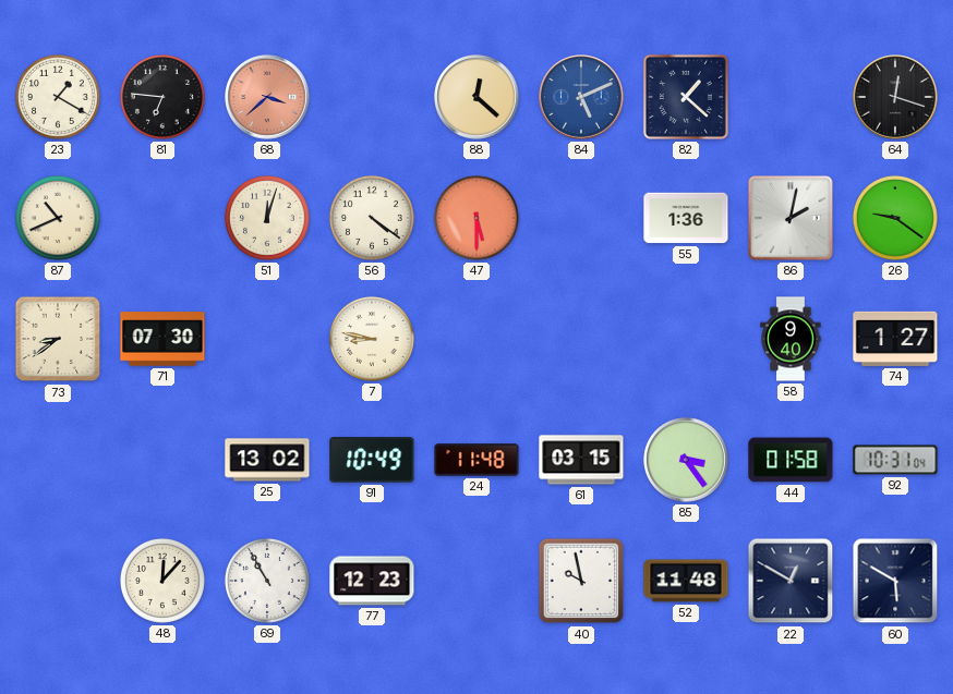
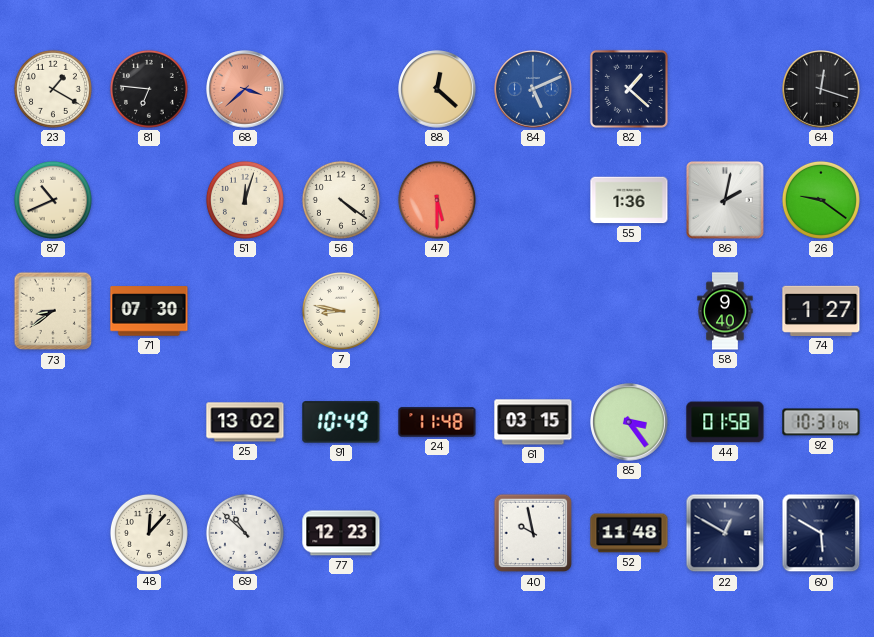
69: 10:55 -> 10:52
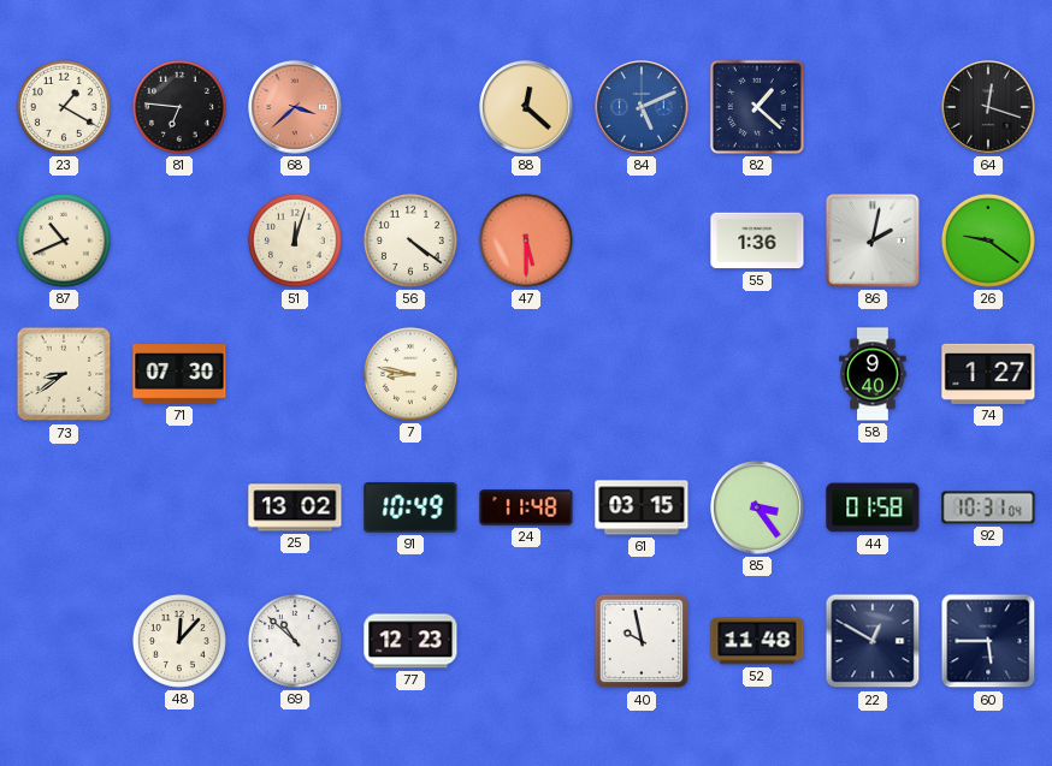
60: 5:50 -> 5:45
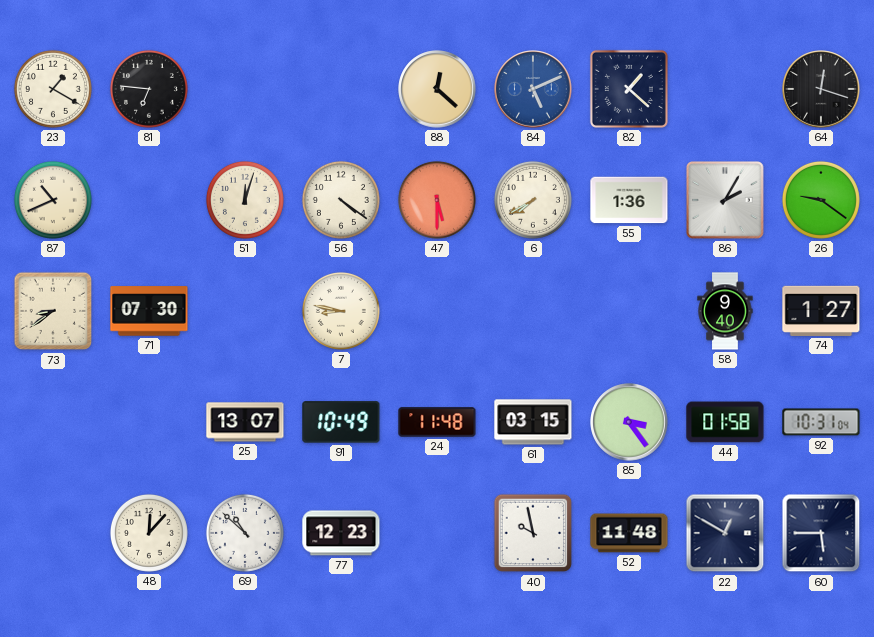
68: 3:38 -> none
6: none -> 7:40
86: 2:02 -> 2:05
25: 13:02 -> 13:07
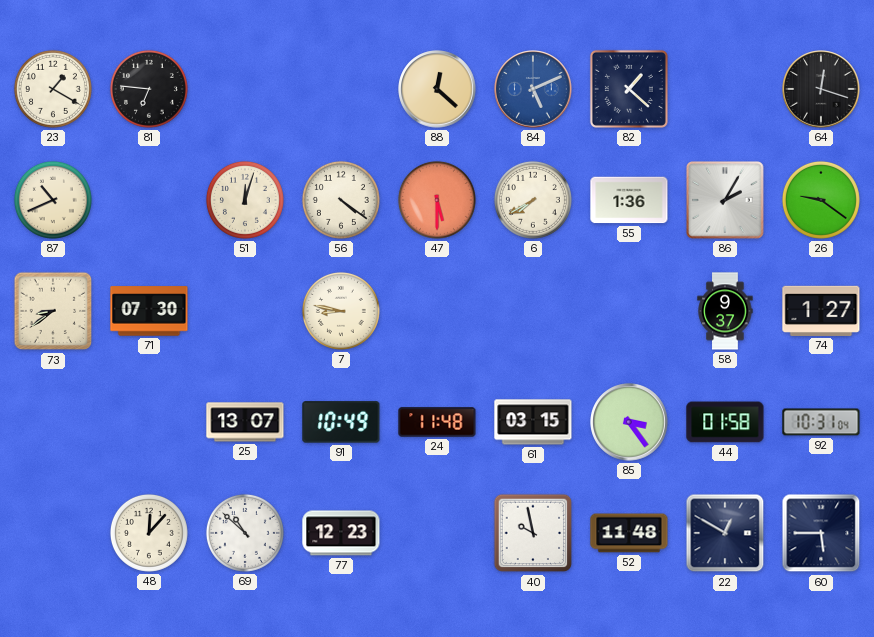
58: 9:40 -> 9:37
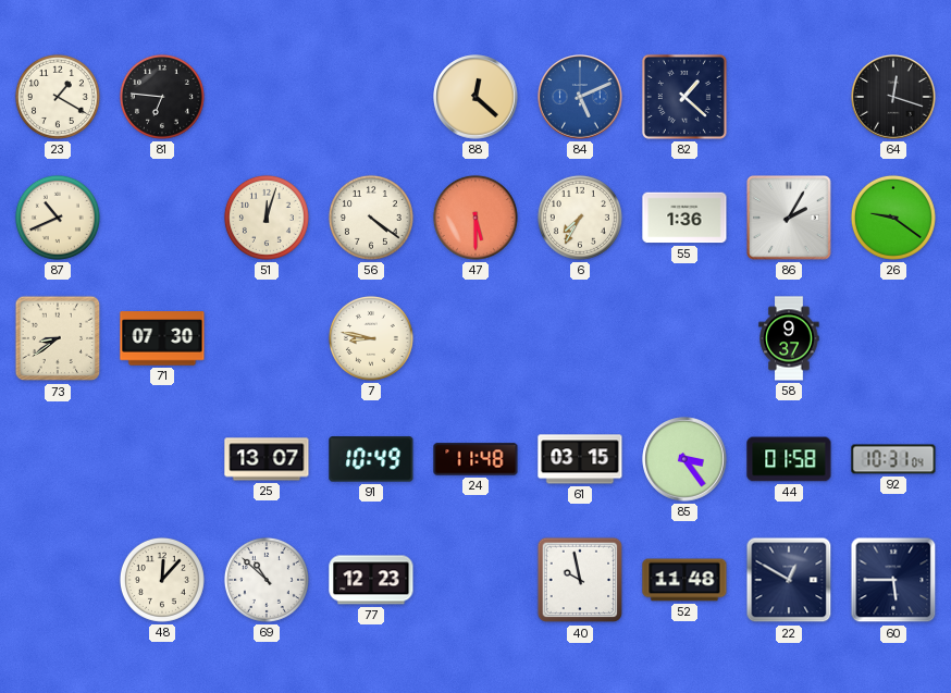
6: 7:40 -> 7:35
74: 1:27 -> none
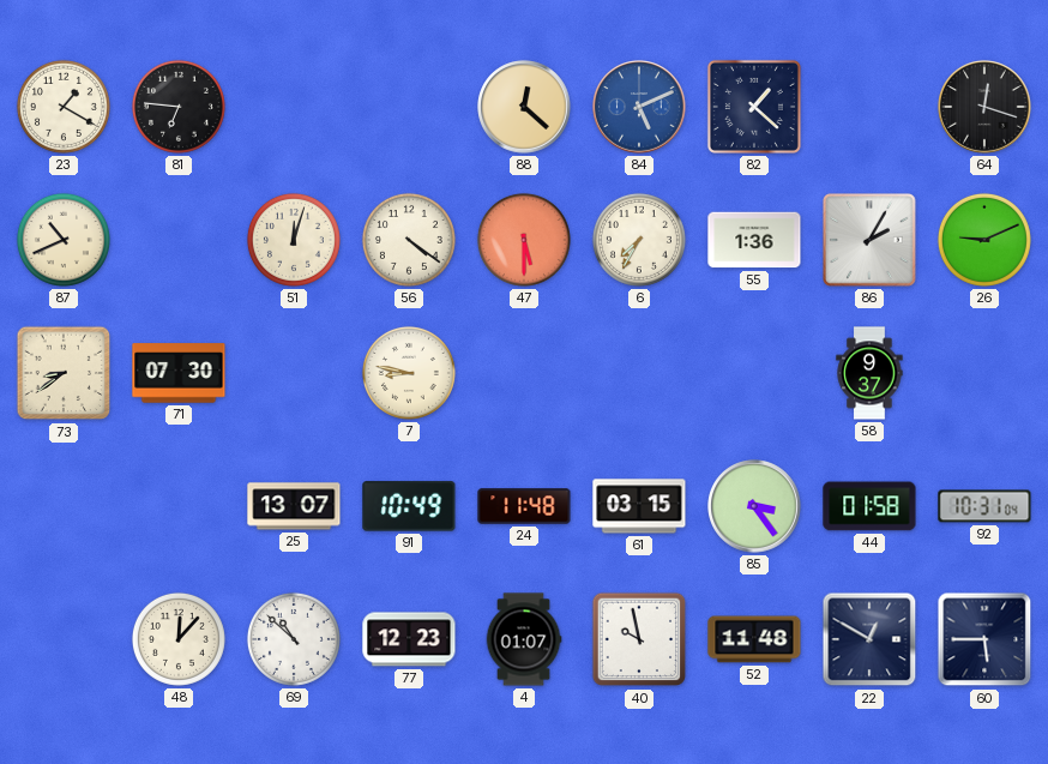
26: 9:21 -> 9:11
4: none -> 01:07
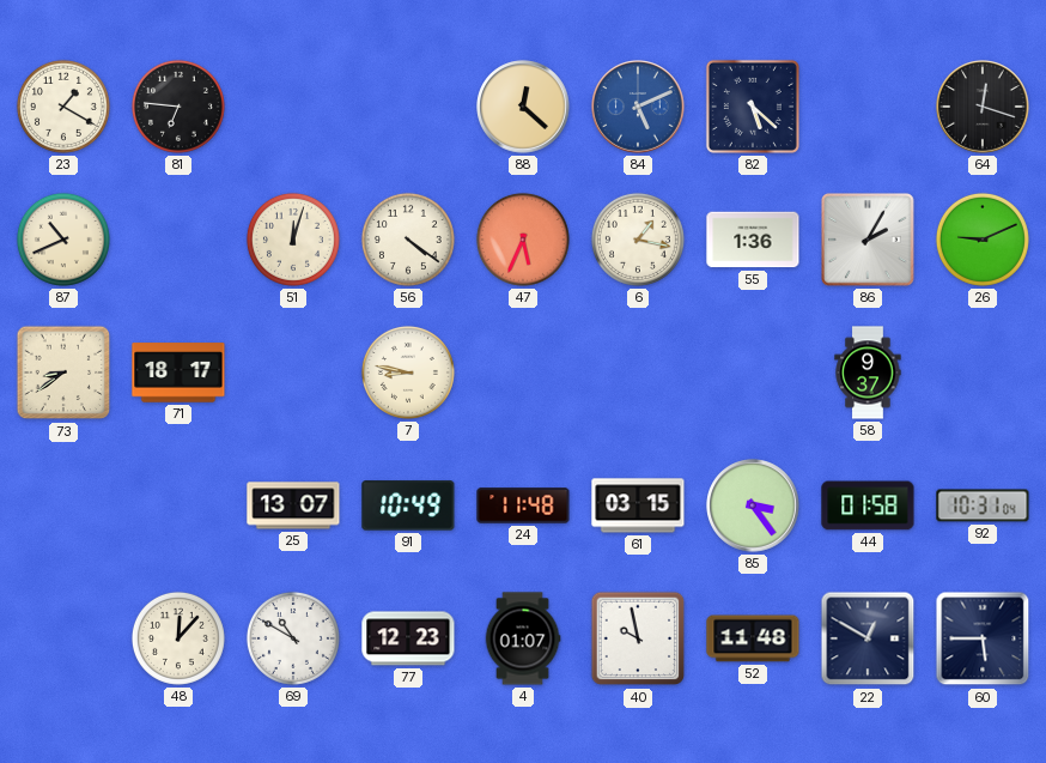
82: 1:22 -> 5:22
47: 5:30 -> 5:34
6: 7:35 -> 1:17
71: 07:30 -> 18:17
69: 10:52 -> 10:50
